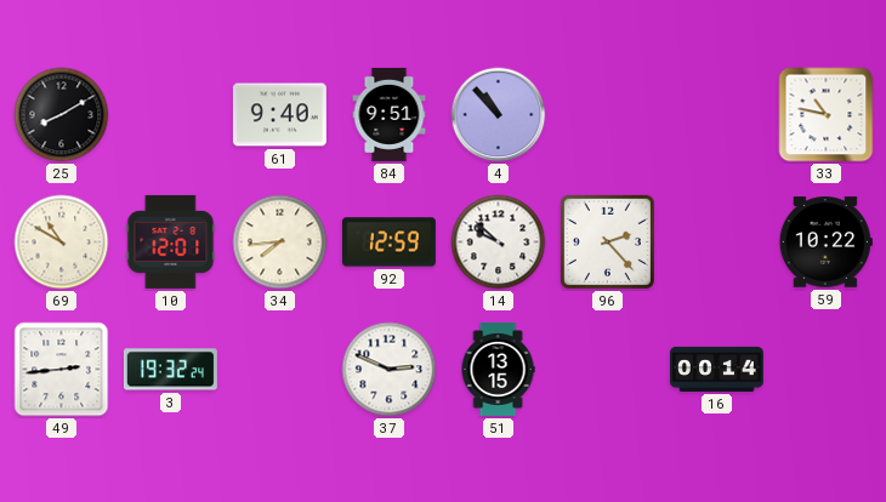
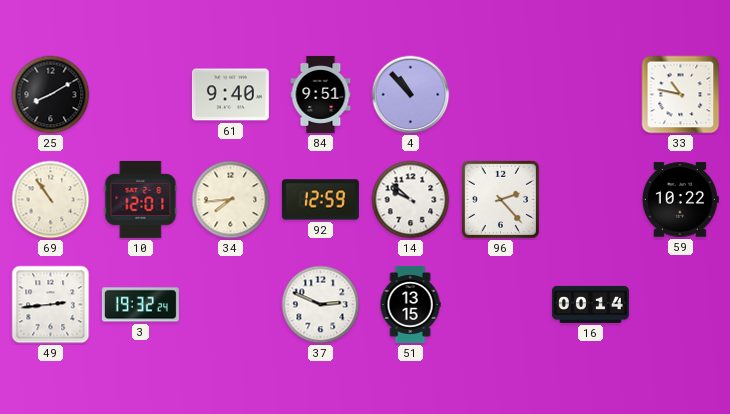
69: 10:50 -> 10:54
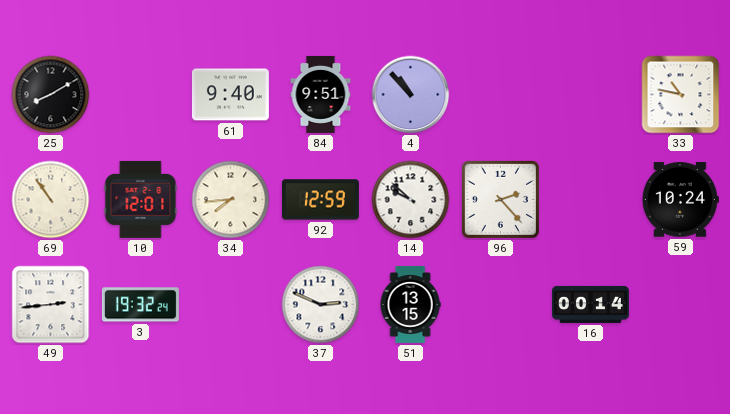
59: 10:22 -> 10:24
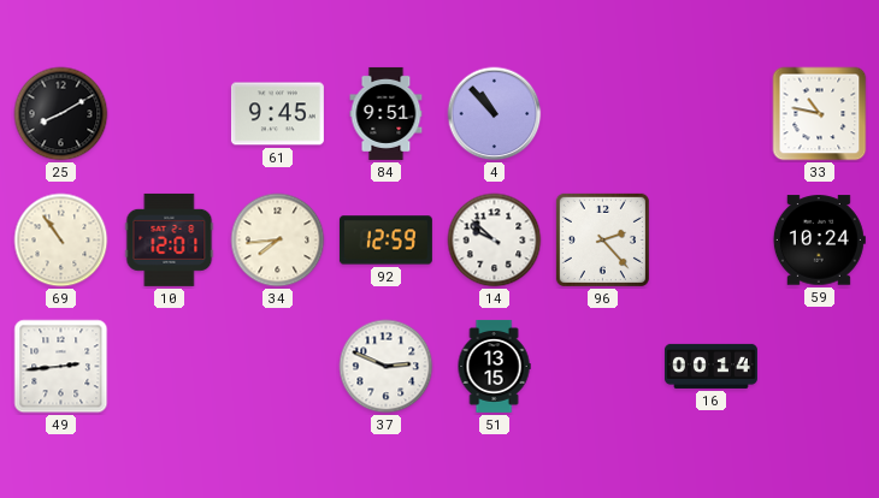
61: 9:40 -> 9:45
3: 19:32 -> none
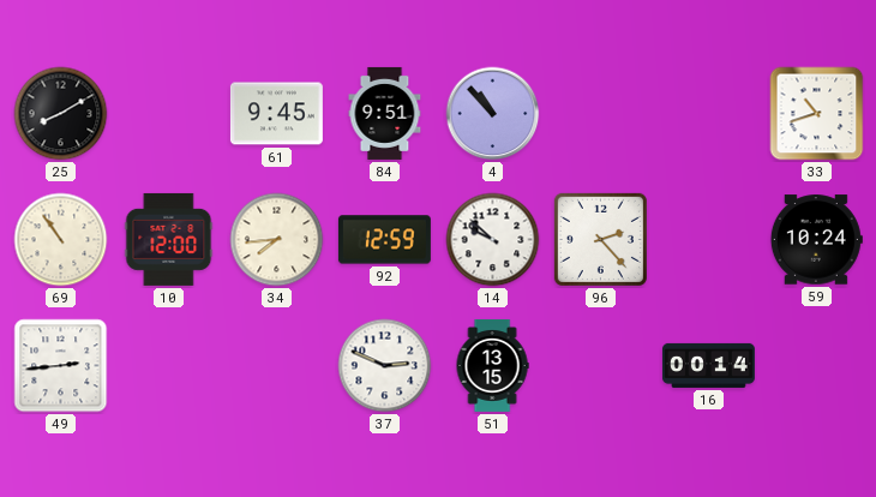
33: 10:47 -> 10:42
10: 12:01 -> 12:00
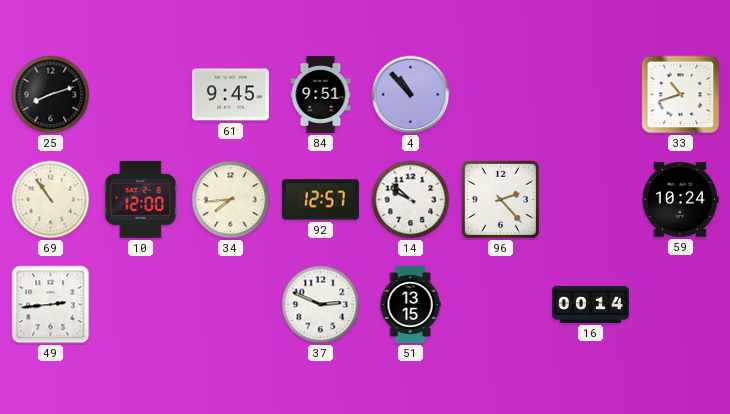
25: 8:10 -> 8:12
92: 12:59 -> 12:57
